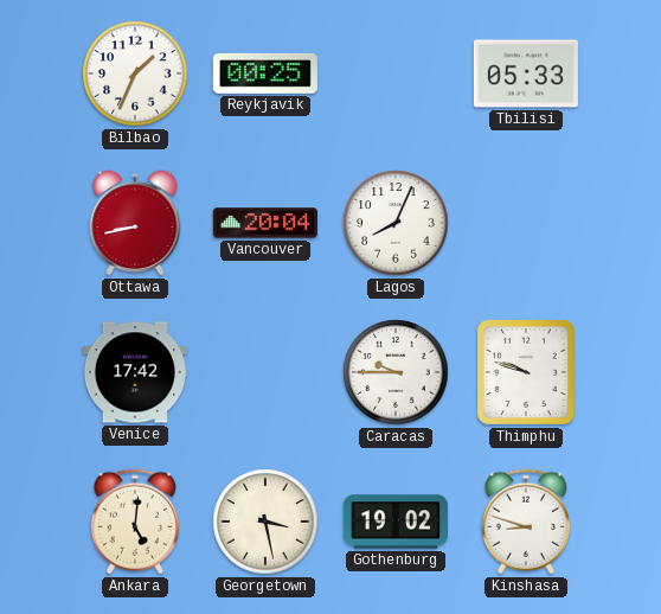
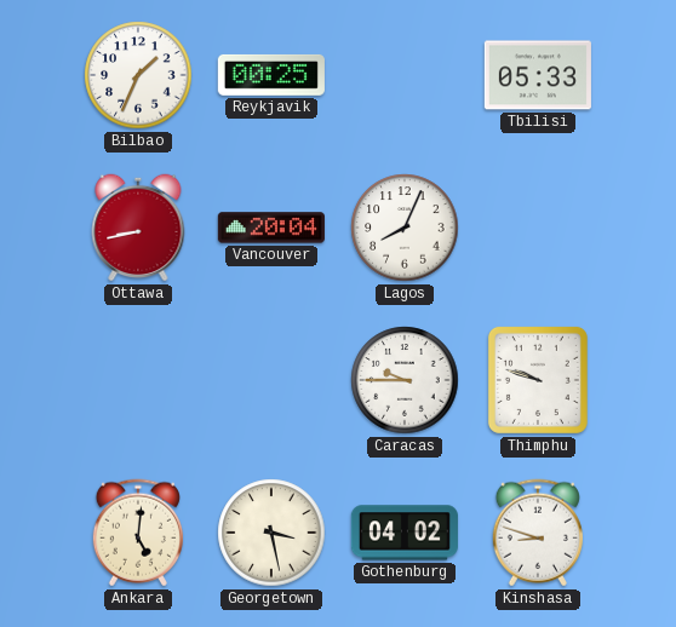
Venice: 17:42 -> none
Gothenburg: 19:02 -> 04:02
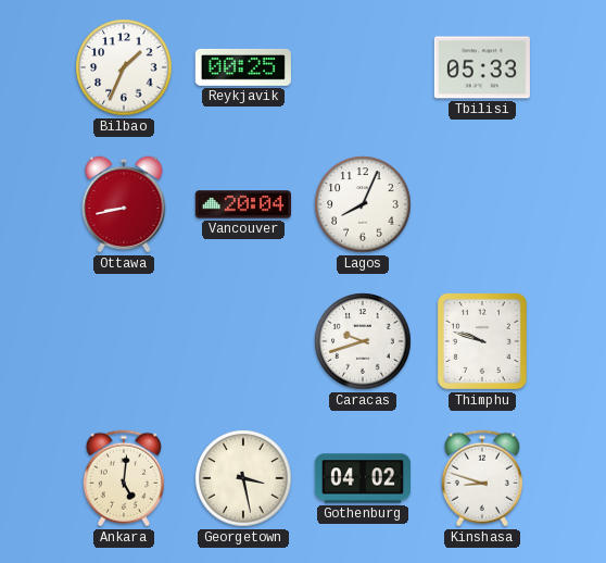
Caracas: 9:45 -> 9:42
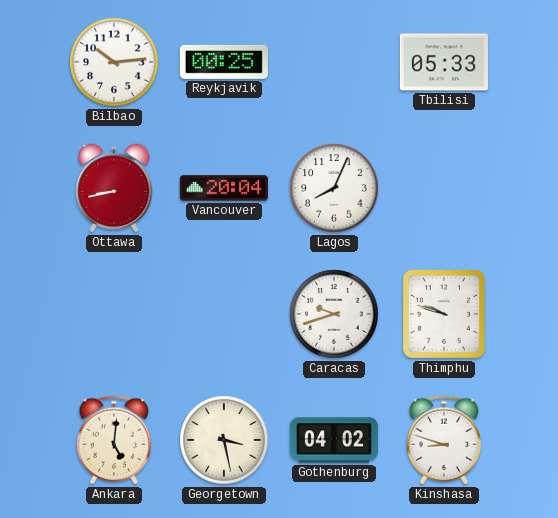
Bilbao: 1:34 -> 10:14
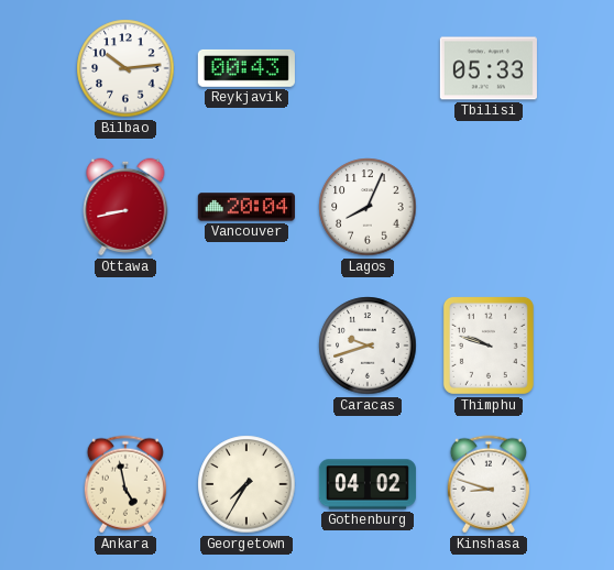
Reykjavik: 00:25 -> 00:43
Ankara: 5:01 -> 4:58
Georgetown: 3:28 -> 7:35
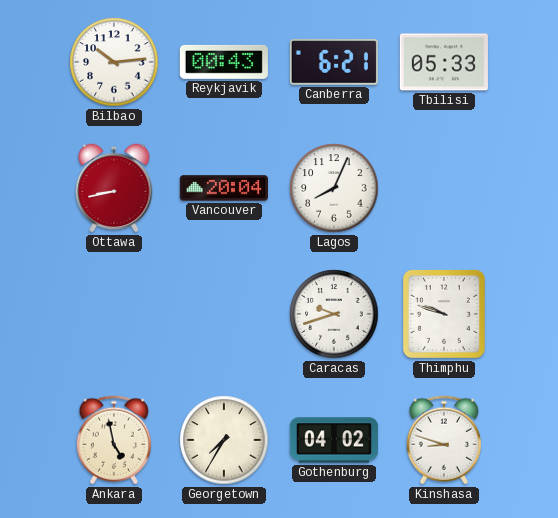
Canberra: none -> 6:21
